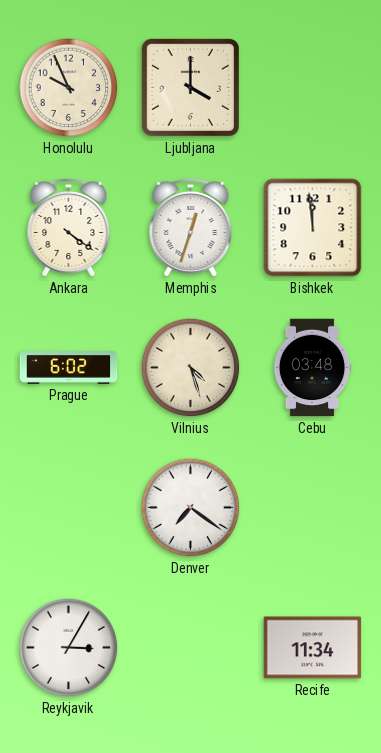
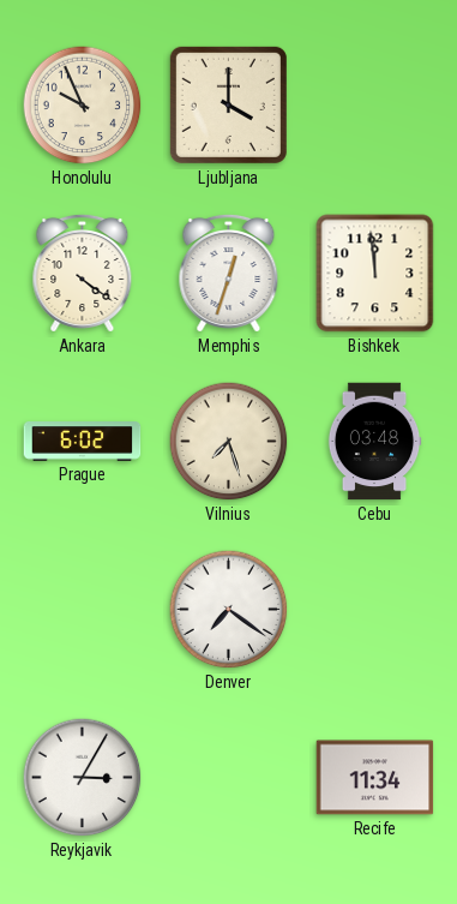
Vilnius: 4:27 -> 7:27
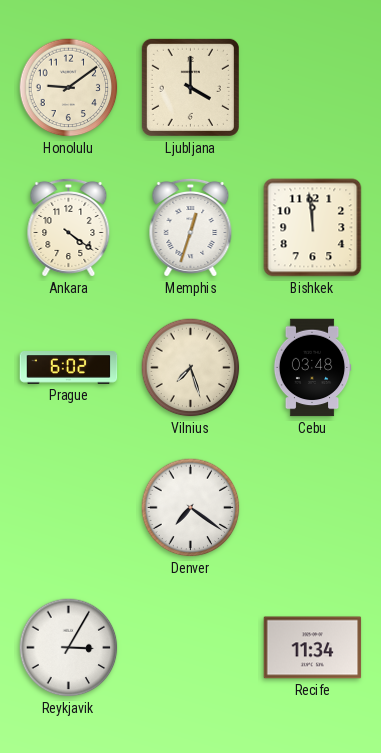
Honolulu: 9:56 -> 9:09
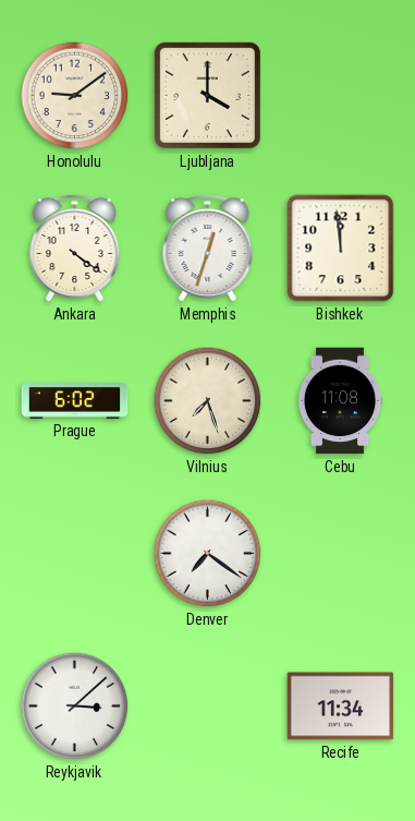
Cebu: 03:48 -> 11:08
Reykjavik: 3:05 -> 3:08
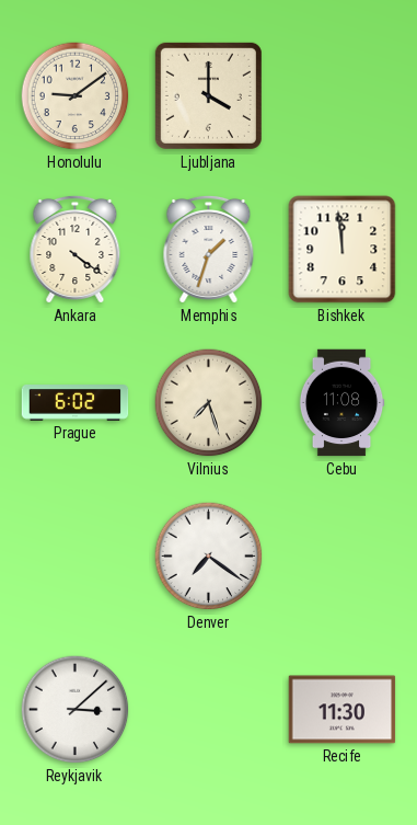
Memphis: 12:33 -> 1:33
Recife: 11:34 -> 11:30
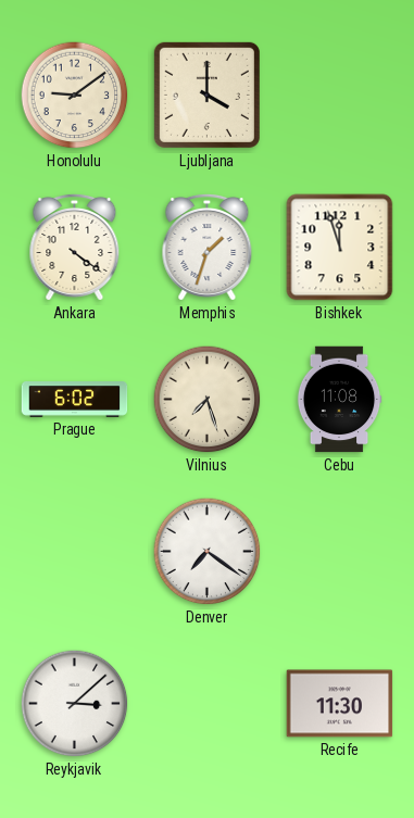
Bishkek: 11:59 -> 11:57
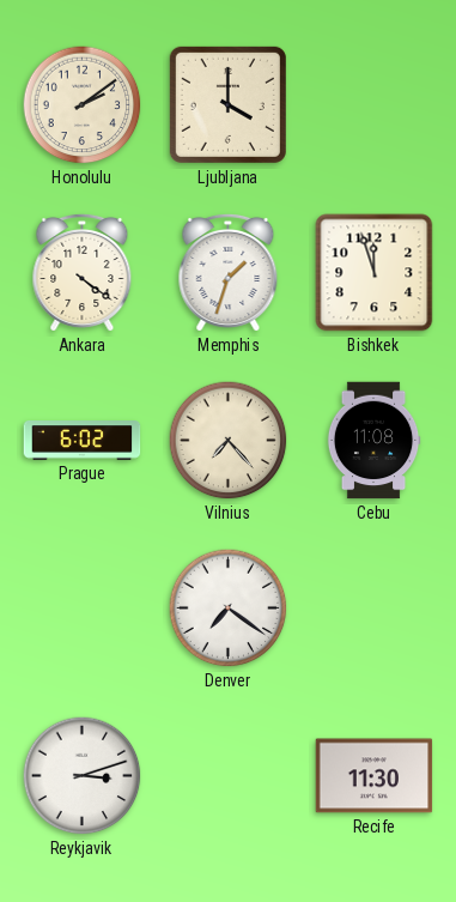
Honolulu: 9:09 -> 2:09
Vilnius: 7:27 -> 7:23
Reykjavik: 3:08 -> 3:12
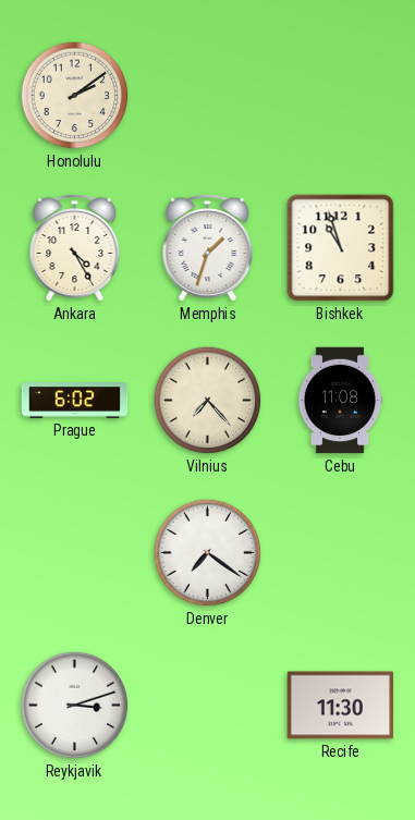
Ljubljana: 4:00 -> none
Ankara: 4:21 -> 4:25
Bishkek: 11:57 -> 10:57
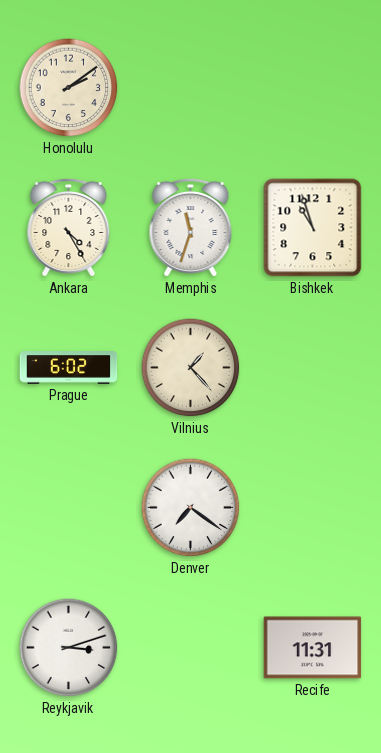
Memphis: 1:33 -> 11:33
Vilnius: 7:23 -> 1:23
Cebu: 11:08 -> none
Recife: 11:30 -> 11:31
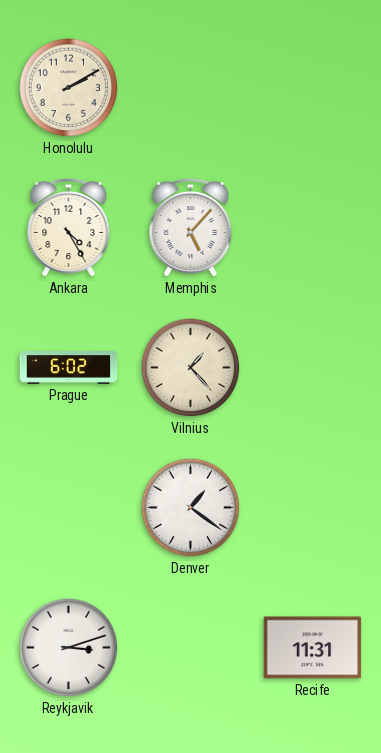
Honolulu: 2:09 -> 2:10
Memphis: 11:33 -> 5:07
Bishkek: 10:57 -> none
Denver: 7:21 -> 1:21
